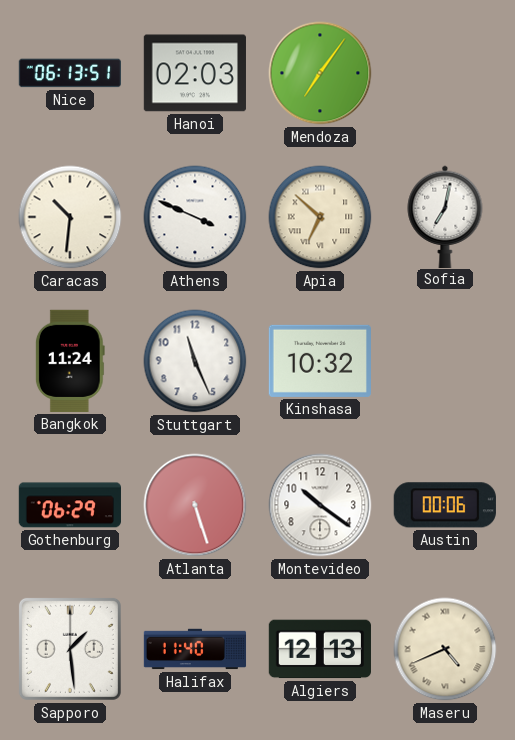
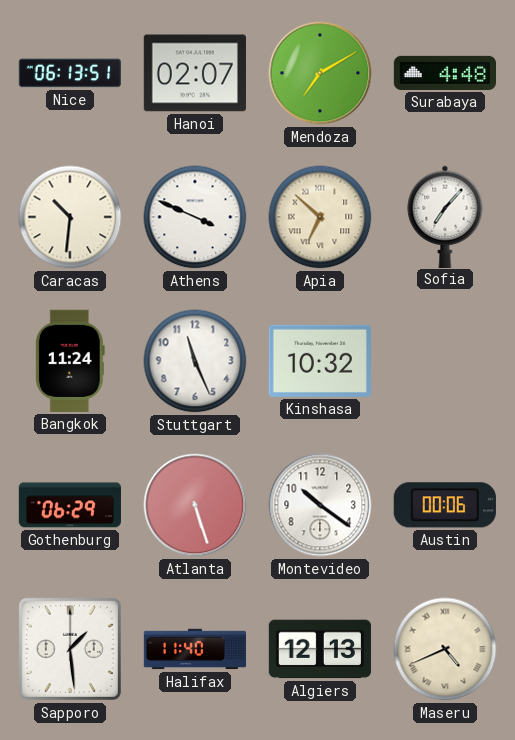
Hanoi: 02:03 -> 02:07
Mendoza: 7:06 -> 7:10
Surabaya: none -> 4:48
Sofia: 7:02 -> 7:07
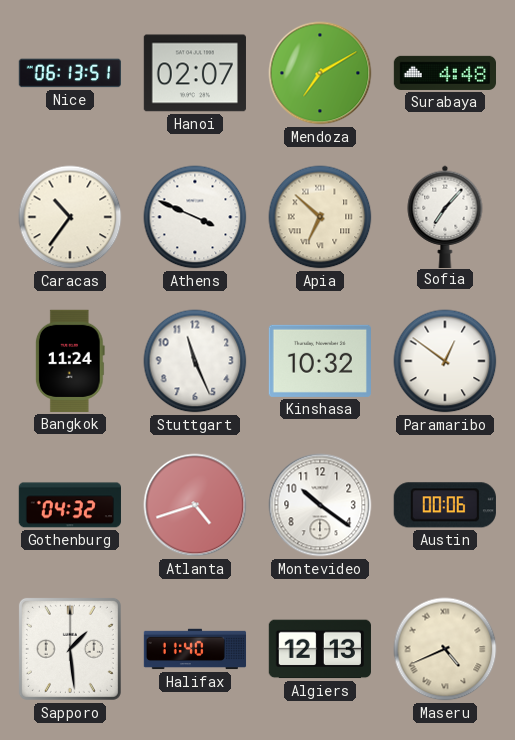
Caracas: 10:31 -> 10:36
Paramaribo: none -> 12:51
Gothenburg: 06:29 -> 04:32
Atlanta: 5:27 -> 4:42
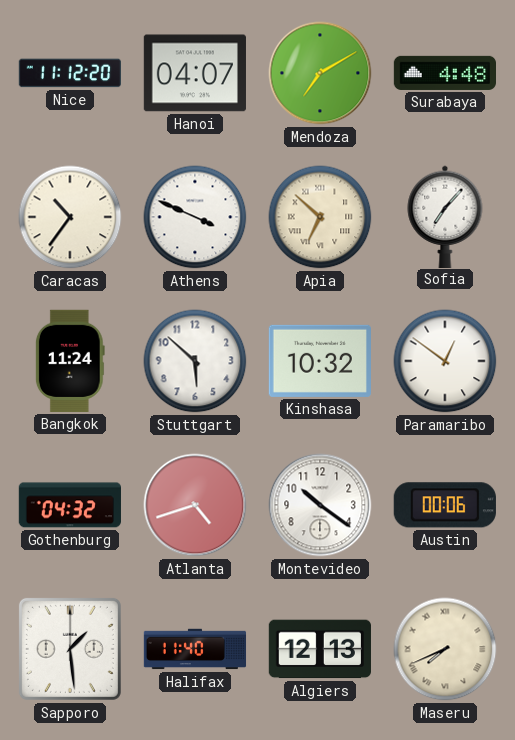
Nice: 06:13 -> 11:12
Hanoi: 02:07 -> 04:07
Stuttgart: 11:26 -> 5:52
Maseru: 4:41 -> 7:41
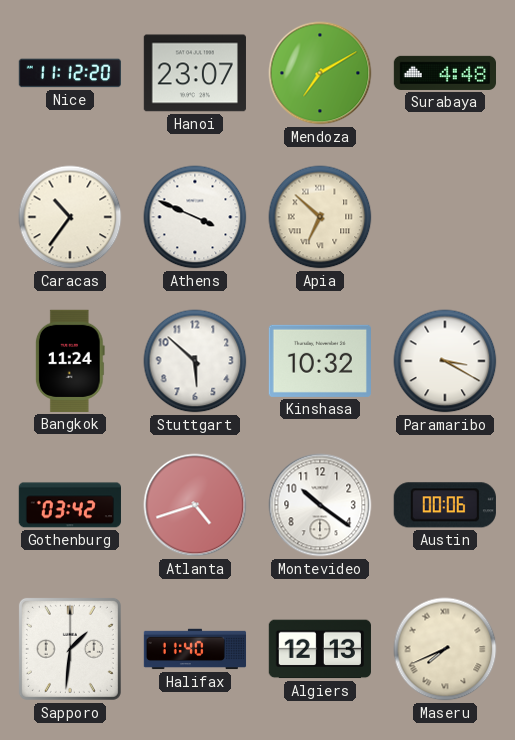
Hanoi: 04:07 -> 23:07
Sofia: 7:07 -> none
Paramaribo: 12:51 -> 3:20
Gothenburg: 04:32 -> 03:42
Sapporo: 1:29 -> 1:31
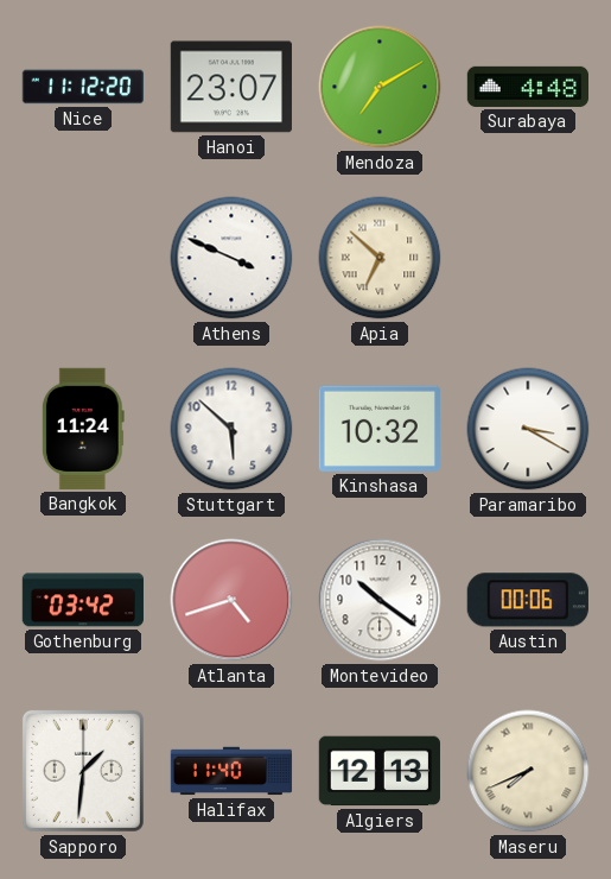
Caracas: 10:36 -> none
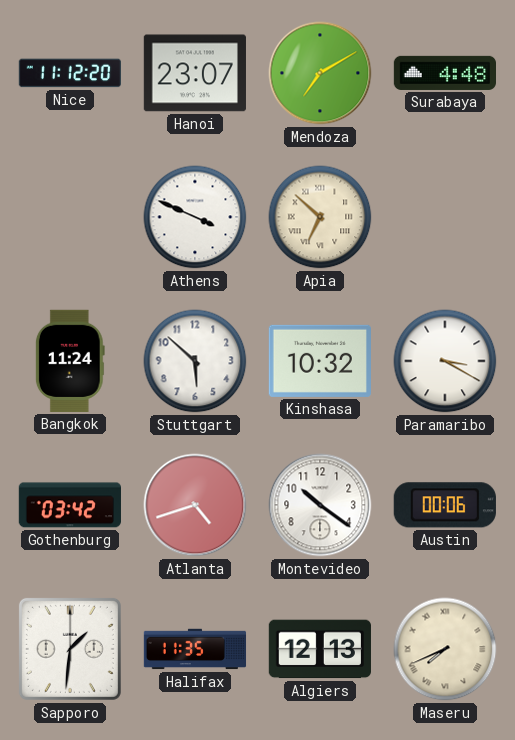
Halifax: 11:40 -> 11:35
